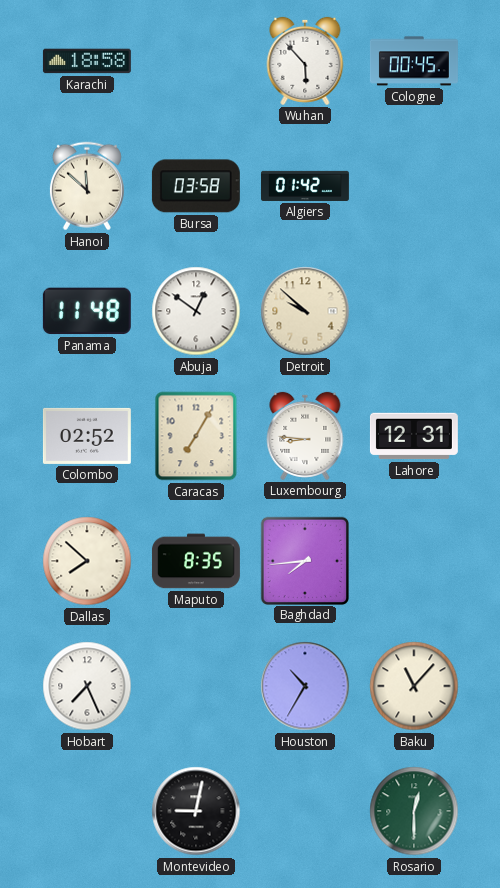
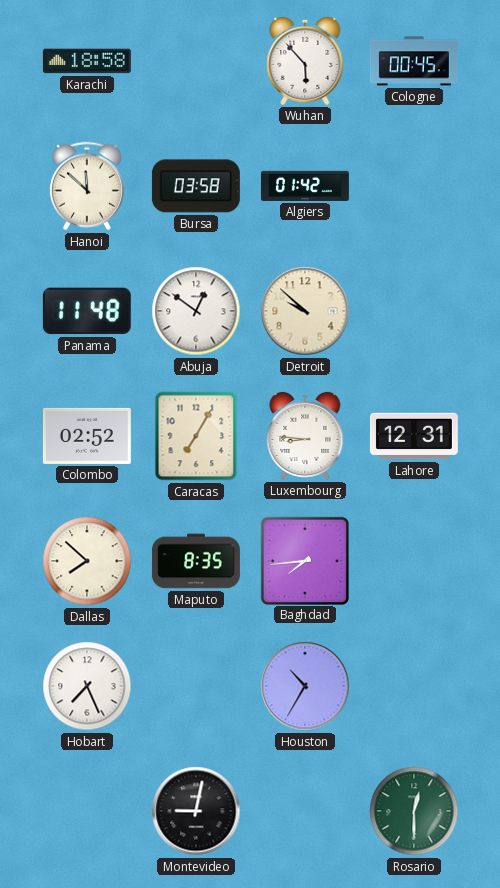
Baku: 11:07 -> none
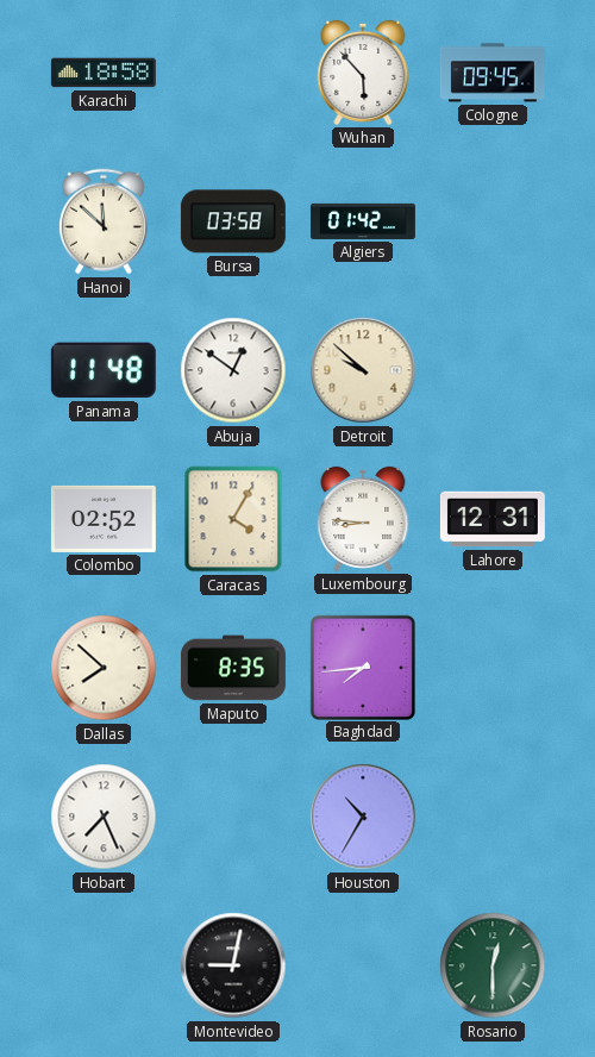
Cologne: 00:45 -> 09:45
Caracas: 7:05 -> 4:05
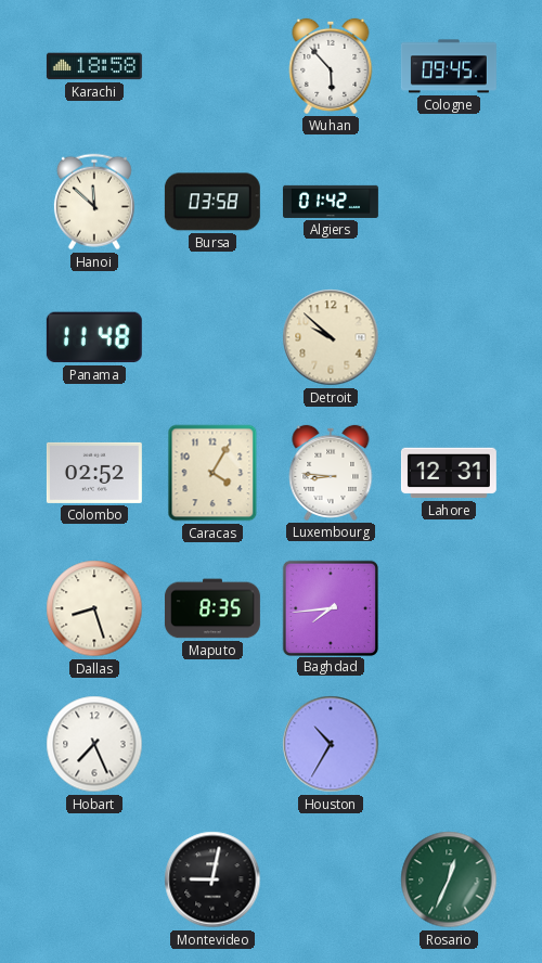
Abuja: 12:51 -> none
Dallas: 7:52 -> 8:27
Rosario: 12:30 -> 12:34
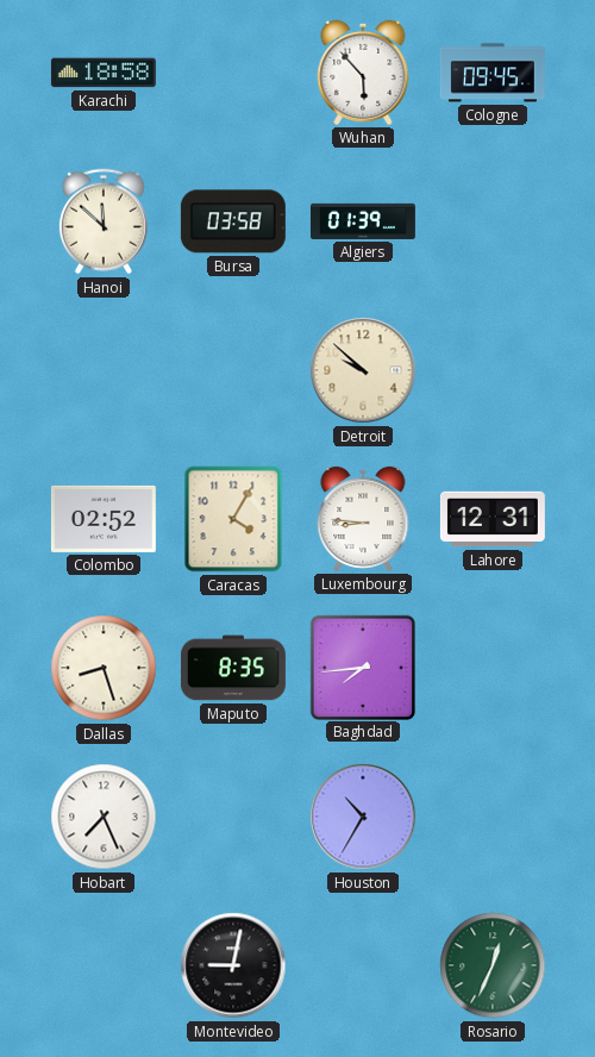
Algiers: 01:42 -> 01:39
Panama: 11:48 -> none
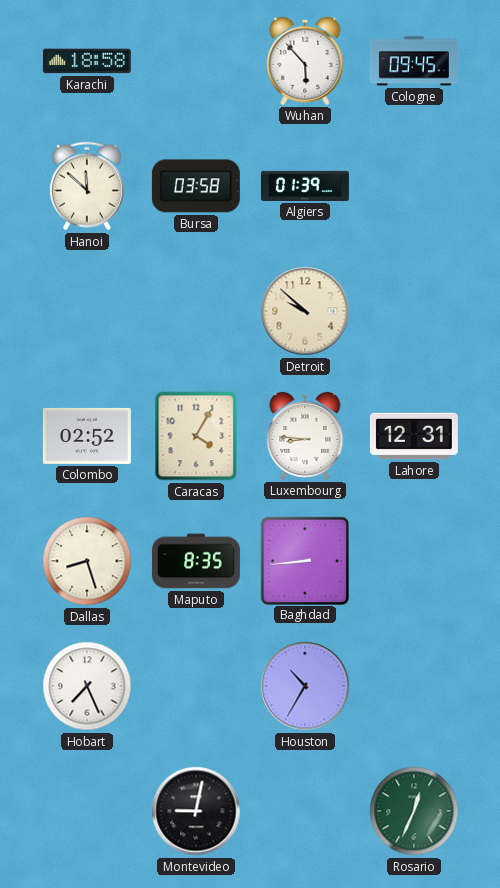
Baghdad: 7:44 -> 8:44
